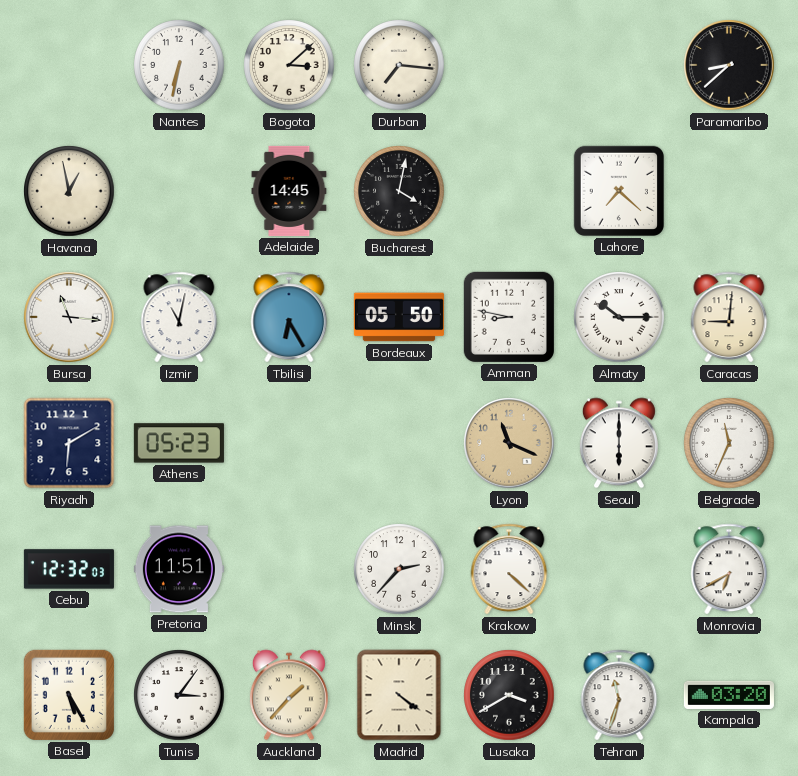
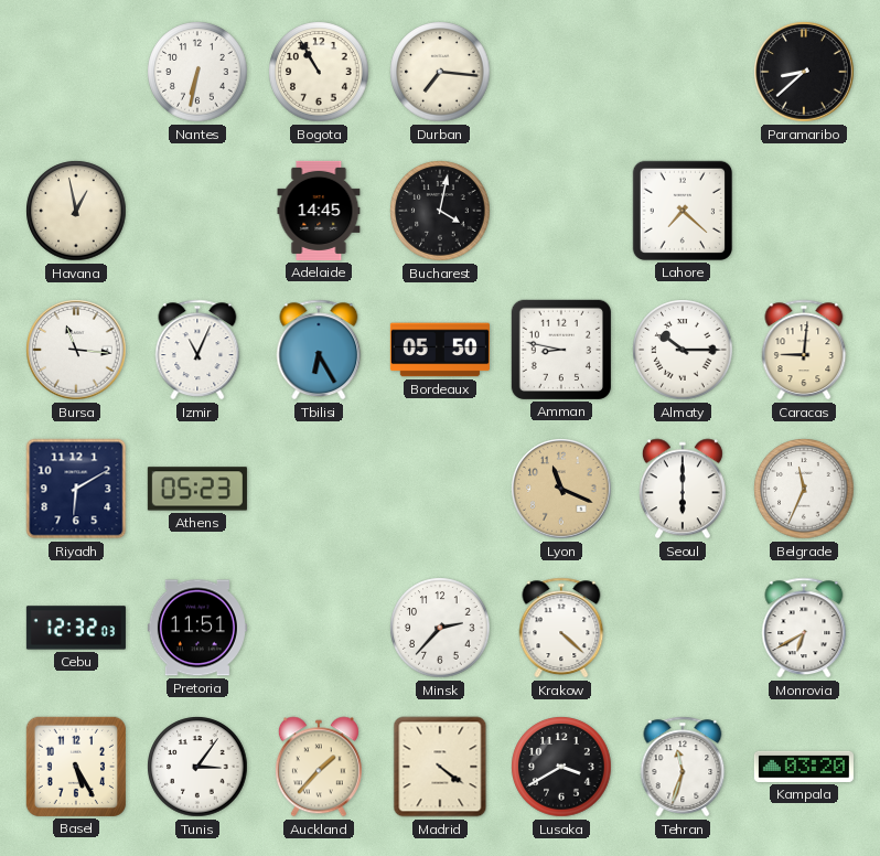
Bogota: 3:08 -> 10:55
Izmir: 11:02 -> 11:04
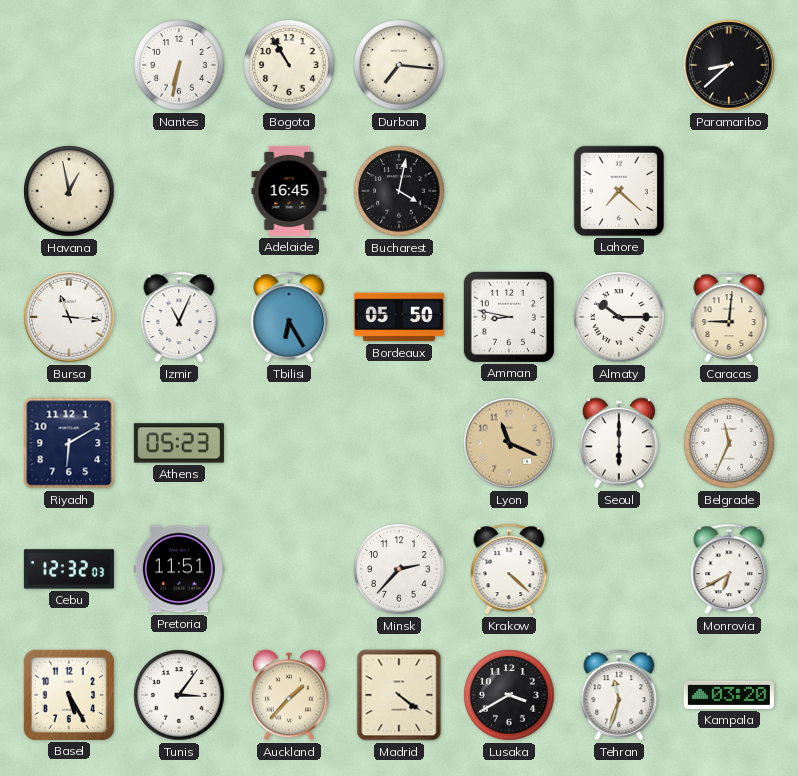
Adelaide: 14:45 -> 16:45
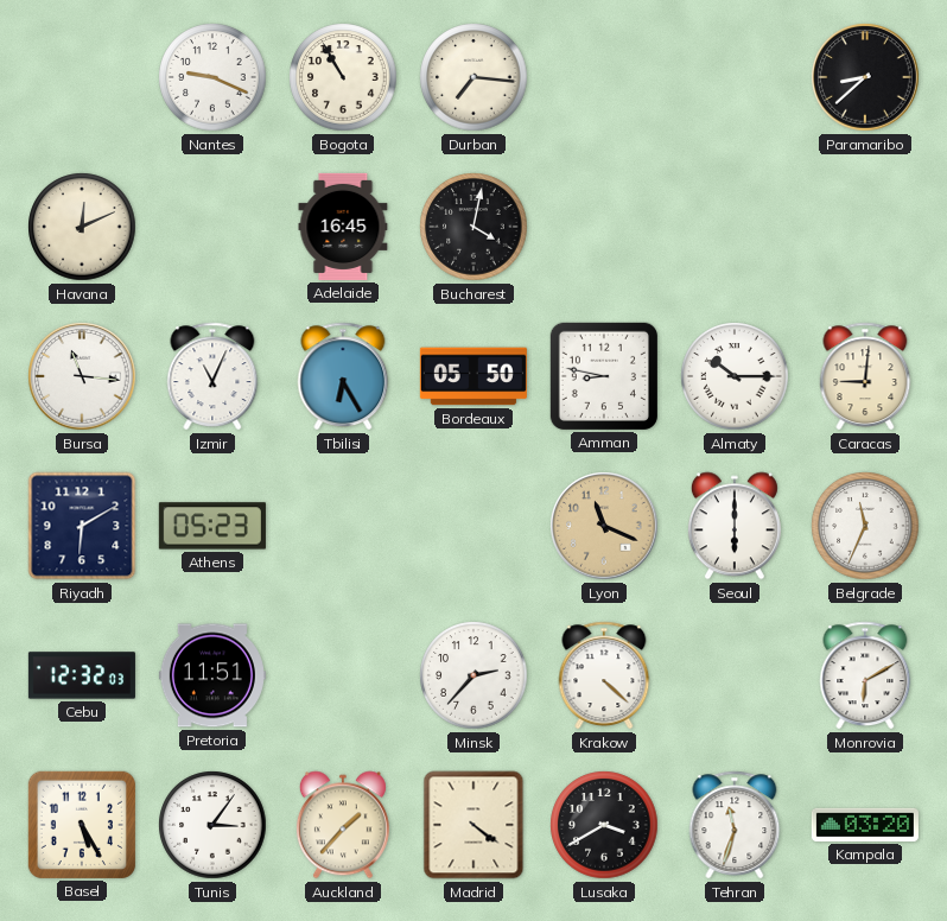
Nantes: 6:32 -> 9:19
Havana: 12:58 -> 12:11
Lahore: 7:22 -> none
Monrovia: 6:40 -> 6:10
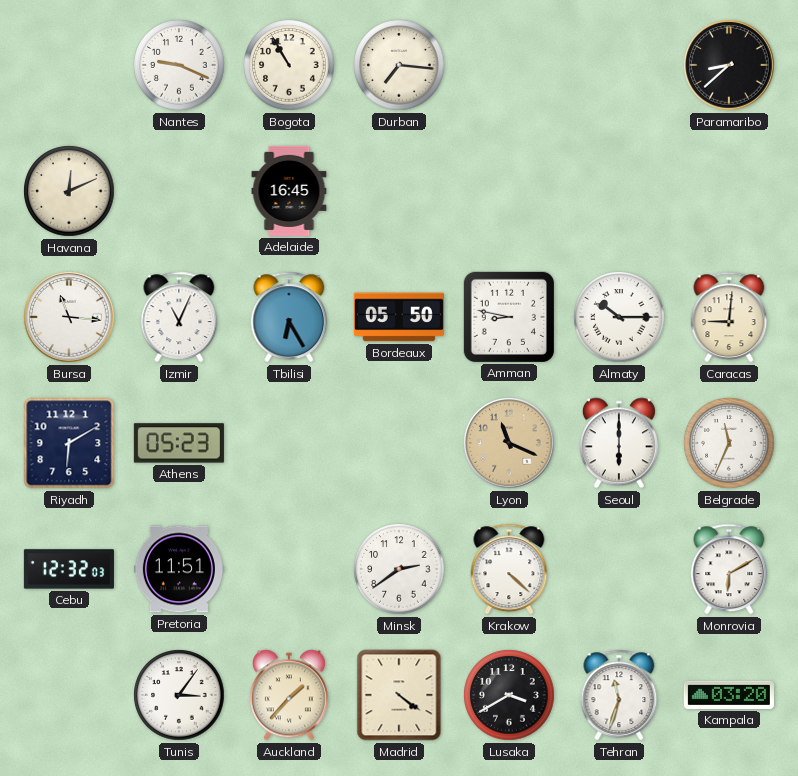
Bucharest: 4:02 -> none
Minsk: 2:37 -> 2:39
Basel: 5:25 -> none
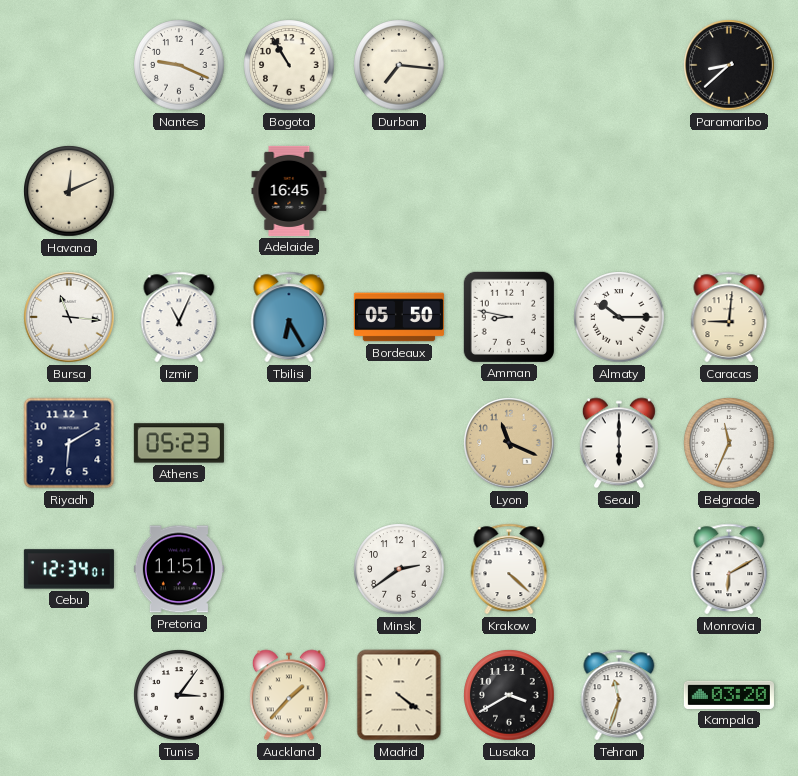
Cebu: 12:32 -> 12:34
